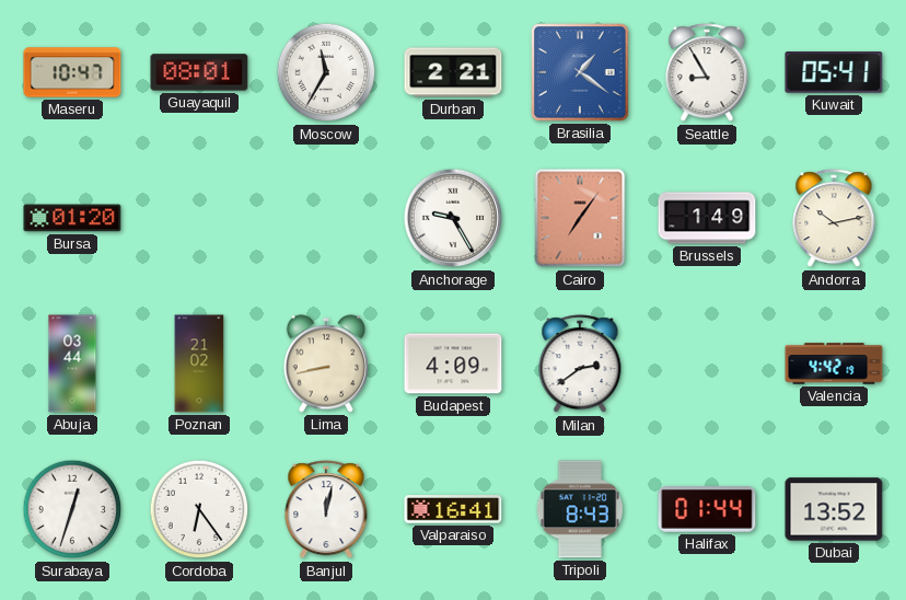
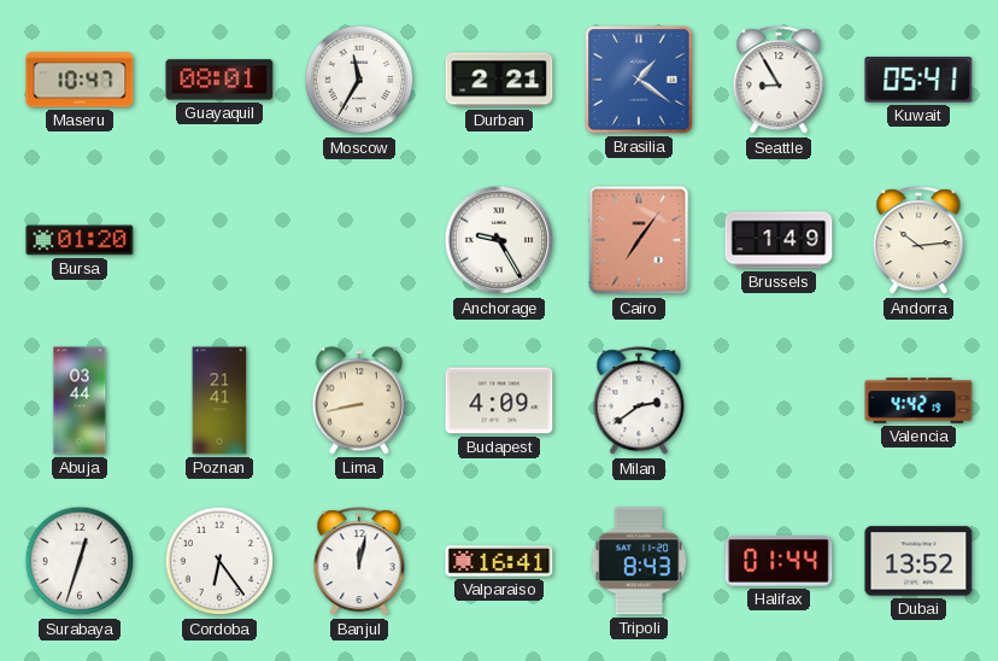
Andorra: 10:13 -> 10:14
Poznan: 21:02 -> 21:41
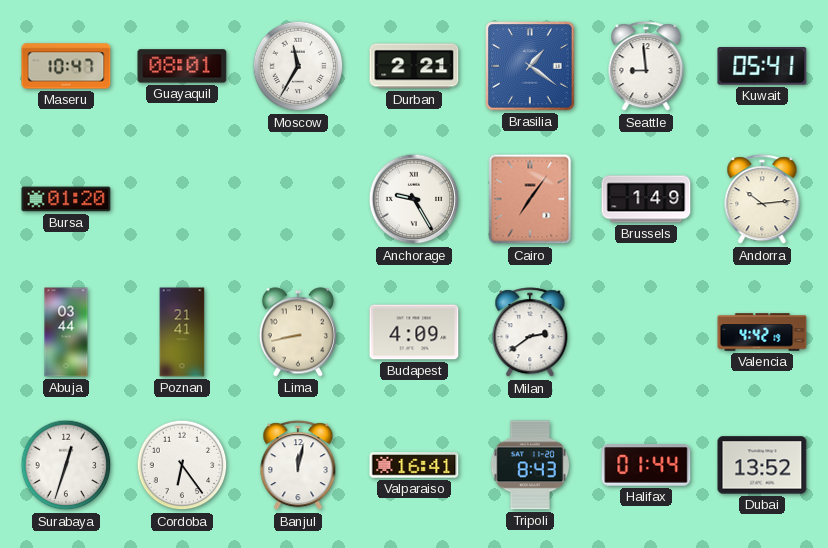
Seattle: 8:55 -> 8:59
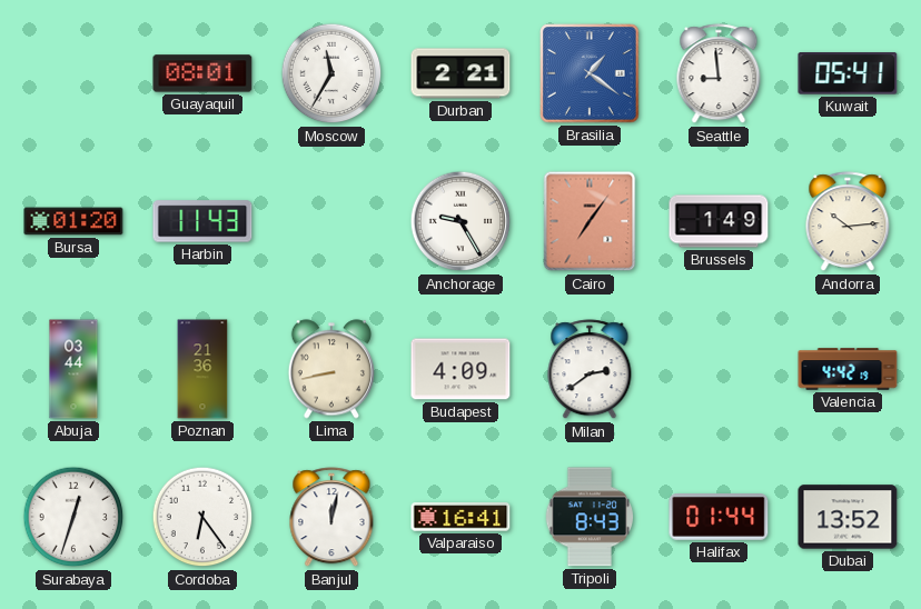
Maseru: 10:47 -> none
Harbin: none -> 11:43
Poznan: 21:41 -> 21:36
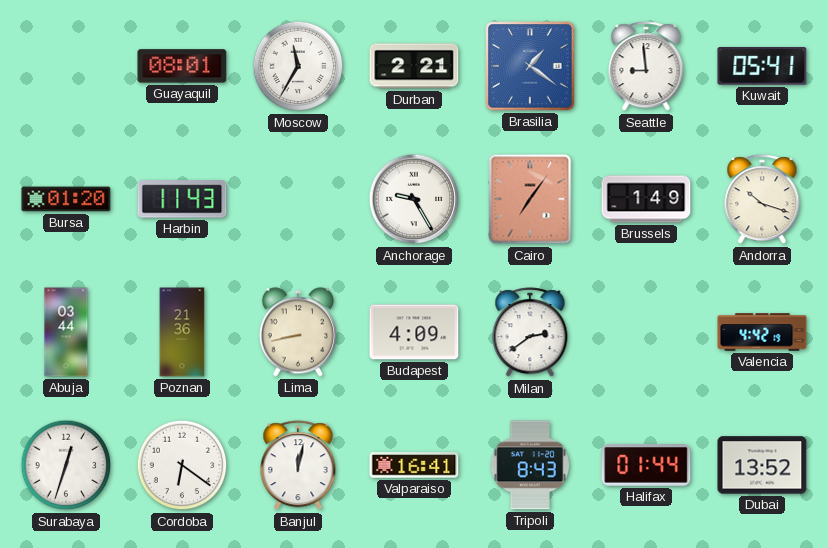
Andorra: 10:14 -> 10:18
Cordoba: 6:24 -> 6:21
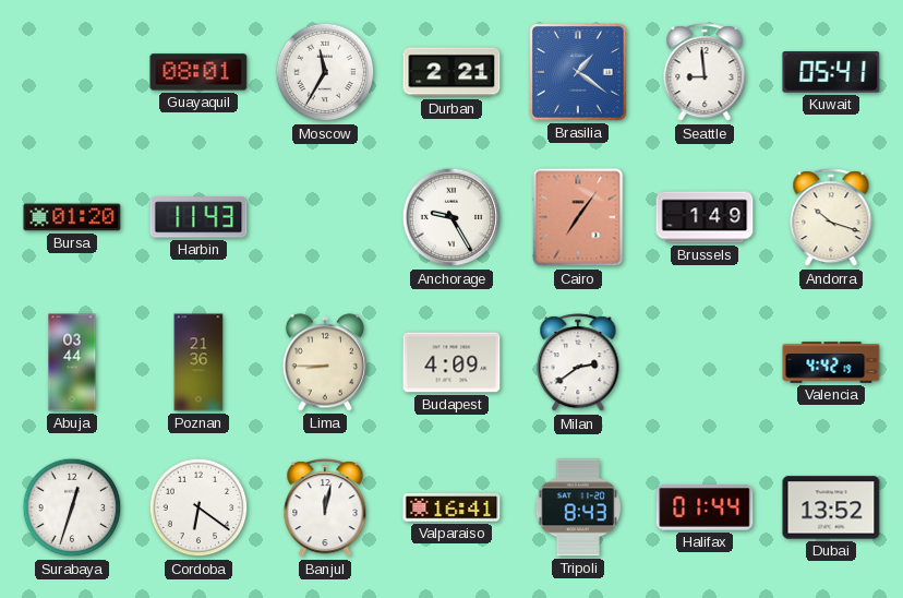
Lima: 8:43 -> 8:45
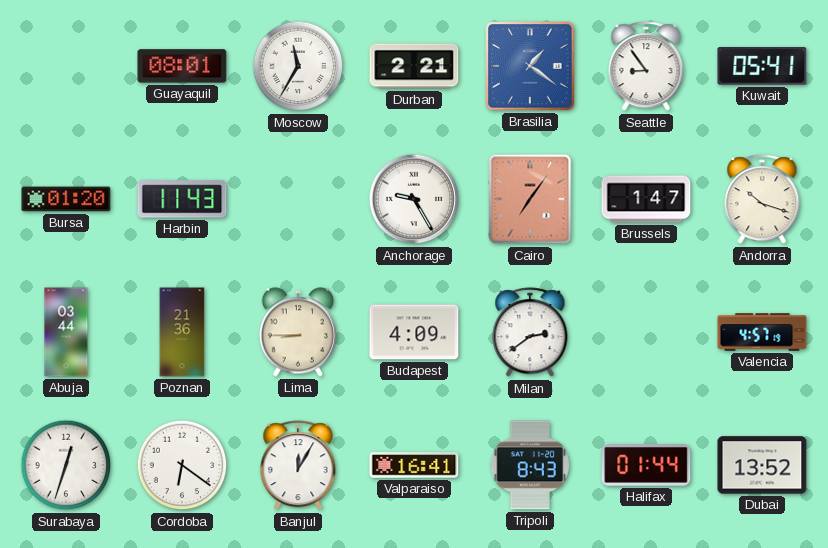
Seattle: 8:59 -> 8:54
Brussels: 1:49 -> 1:47
Valencia: 4:42 -> 4:57
Banjul: 12:02 -> 12:05
